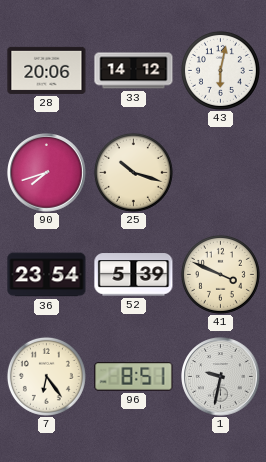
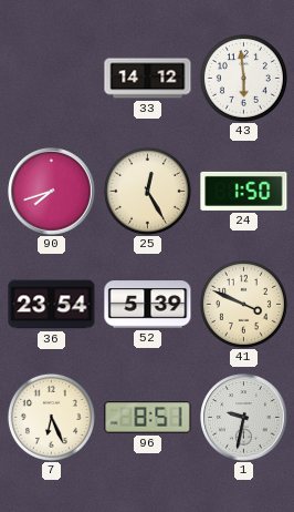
28: 20:06 -> none
43: 6:02 -> 5:59
25: 10:18 -> 12:25
24: none -> 1:50
7: 6:24 -> 6:26
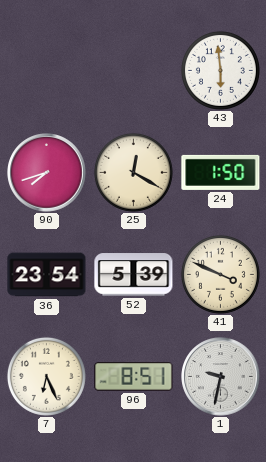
33: 14:12 -> none
25: 12:25 -> 12:20
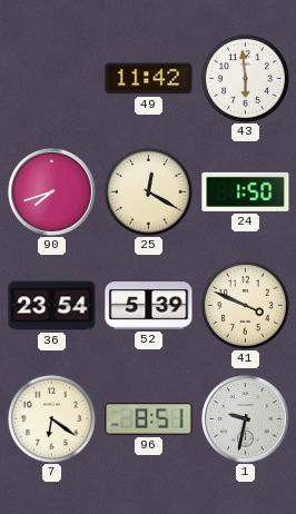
49: none -> 11:42
7: 6:26 -> 6:21
